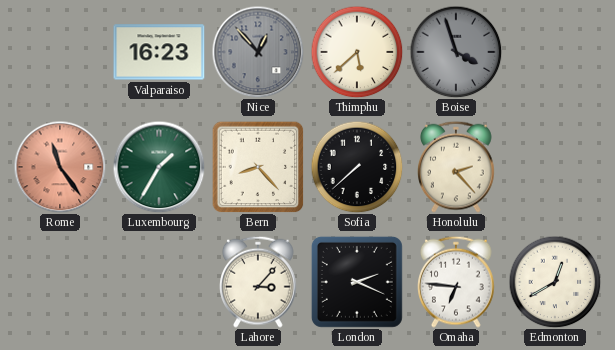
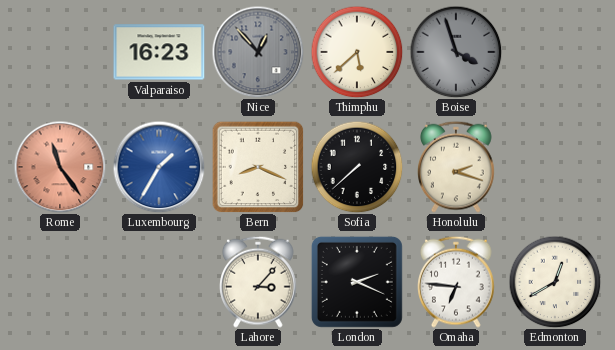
Luxembourg dial: green -> blue
Bern: 8:23 -> 8:19
Honolulu: 2:23 -> 2:18
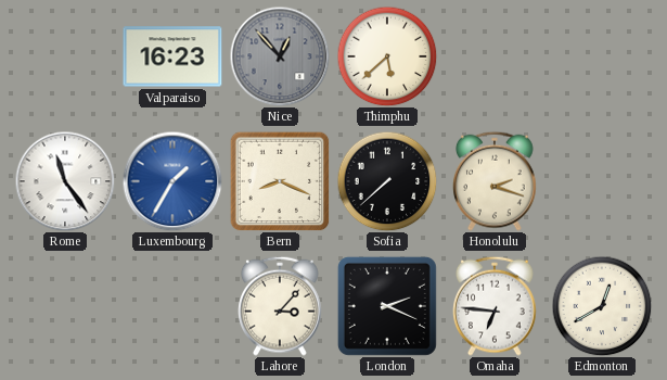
Boise: 3:57 -> none
Rome dial: salmon -> white
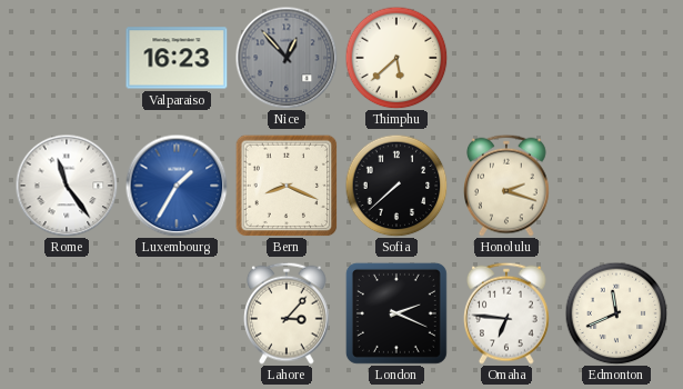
Edmonton: 12:40 -> 11:41
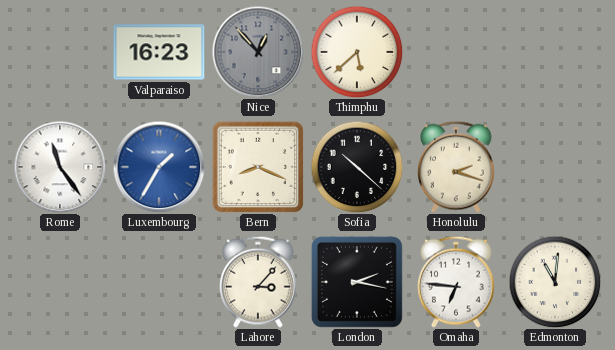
Sofia: 7:38 -> 10:22
London: 2:19 -> 2:17
Edmonton: 11:41 -> 11:01
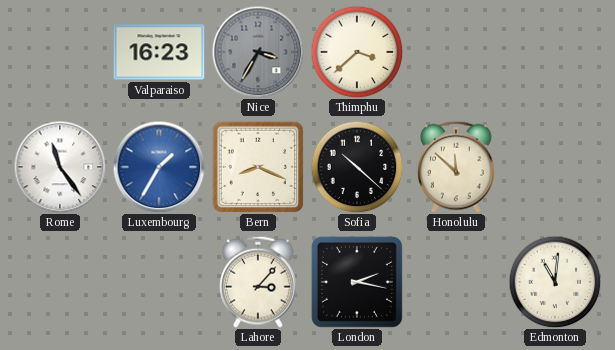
Nice: 12:53 -> 3:35
Thimphu: 5:38 -> 3:38
Honolulu: 2:18 -> 11:52
Omaha: 6:46 -> none
